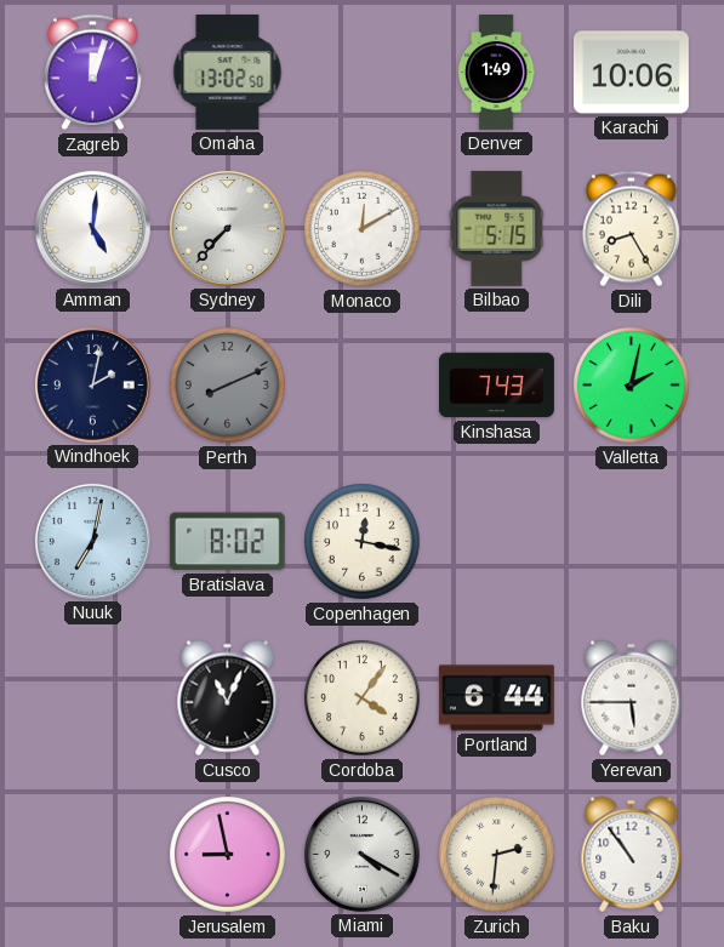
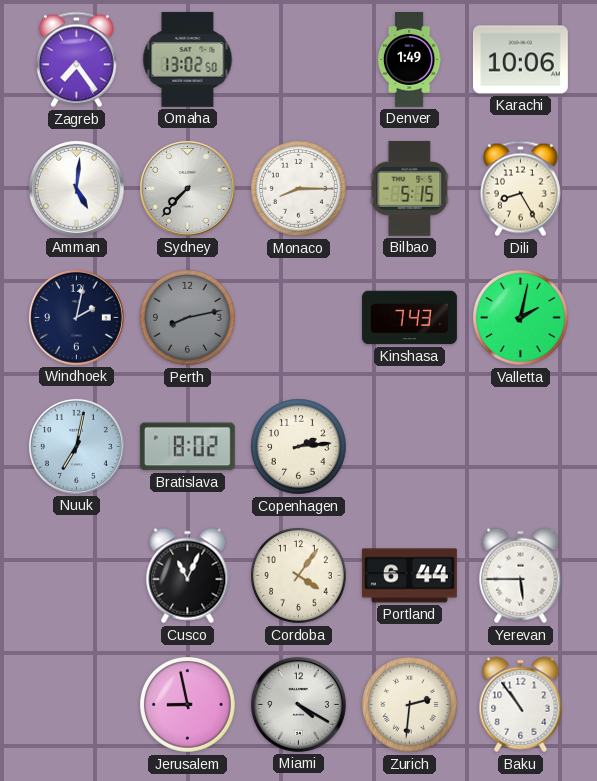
Zagreb: 12:03 -> 7:24
Monaco: 12:10 -> 8:15
Perth: 8:11 -> 8:13
Copenhagen: 12:17 -> 2:14
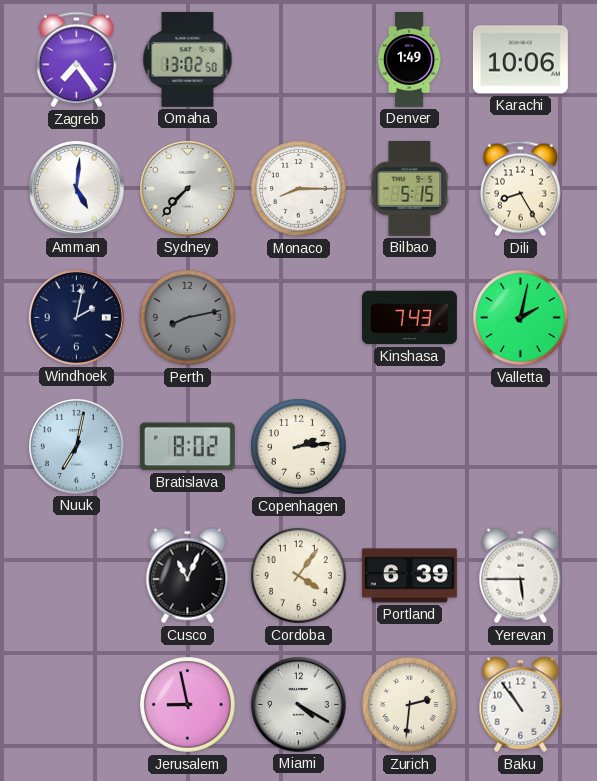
Portland: 6:44 -> 6:39
